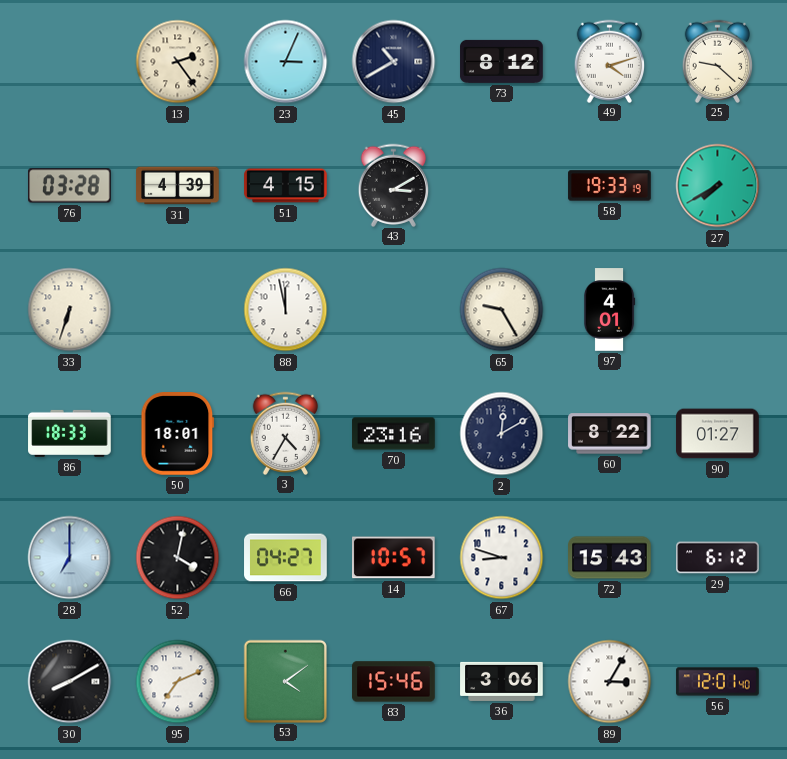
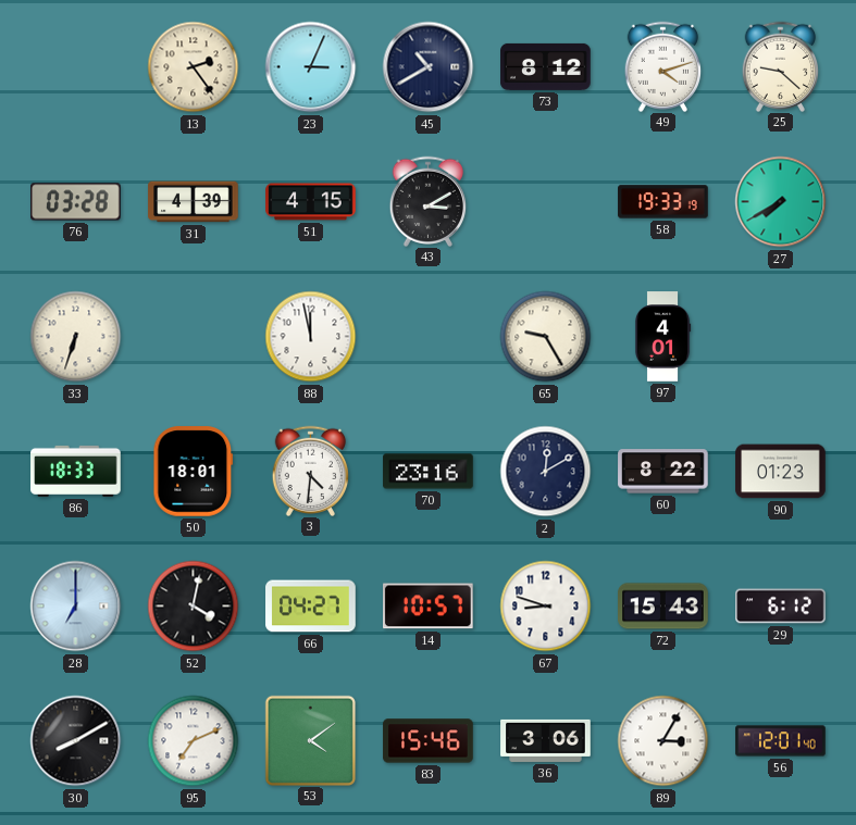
3: 4:35 -> 4:31
90: 01:27 -> 01:23
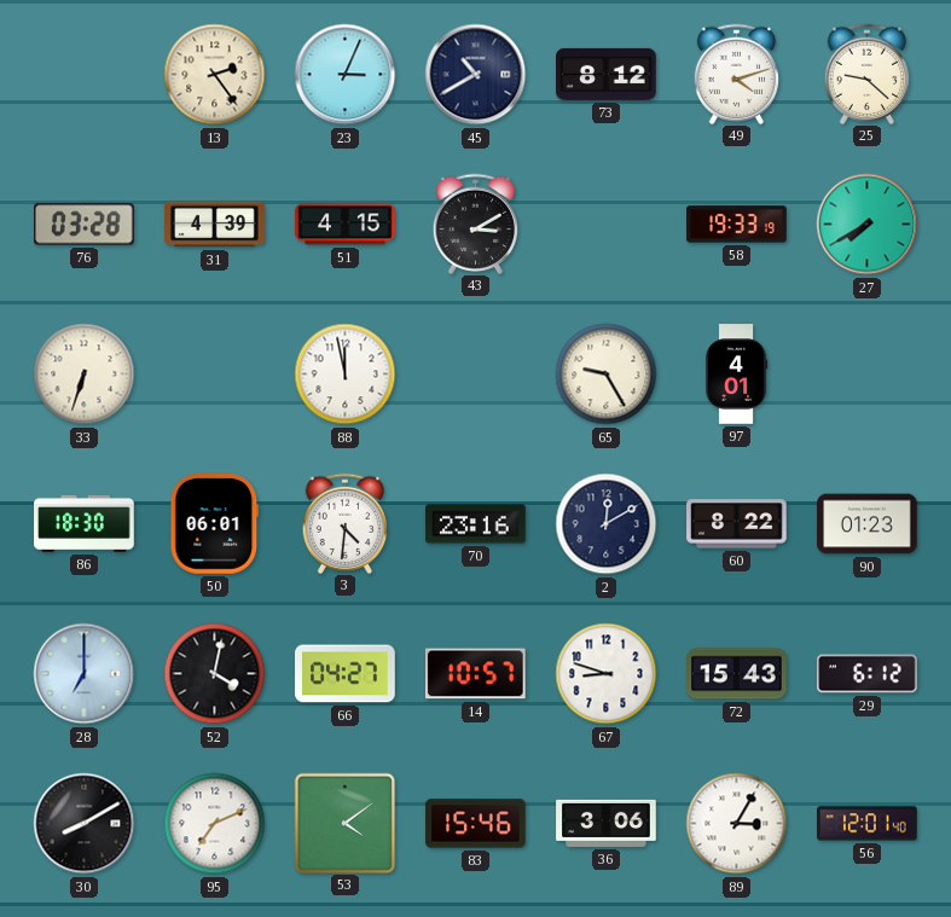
86: 18:33 -> 18:30
50: 18:01 -> 06:01
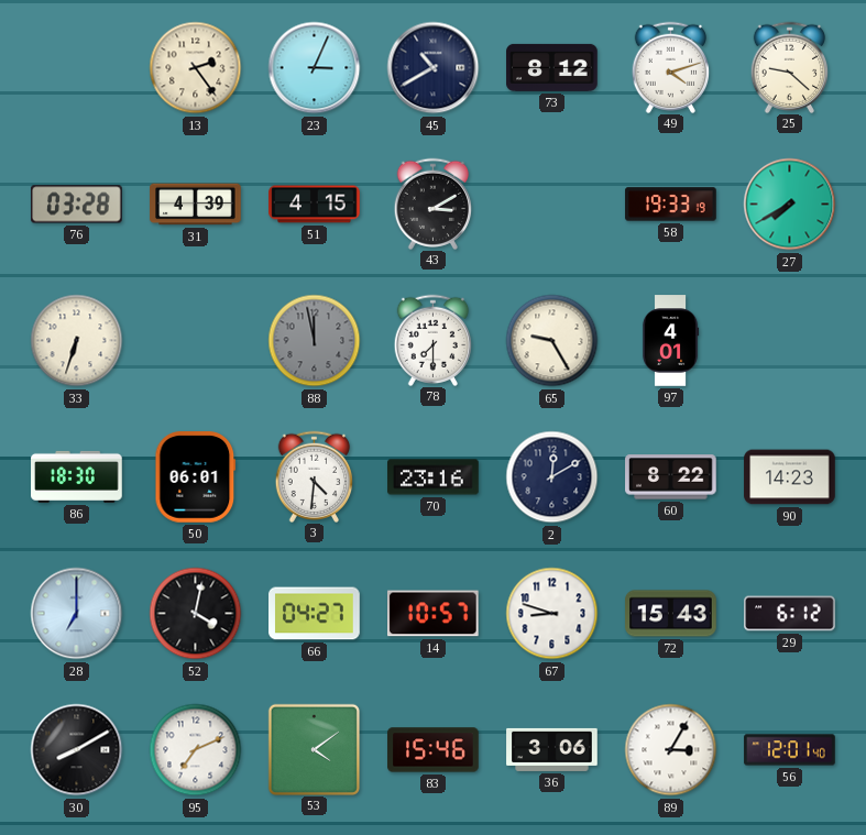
88 dial: white -> grey
78: none -> 7:30
90: 01:23 -> 14:23
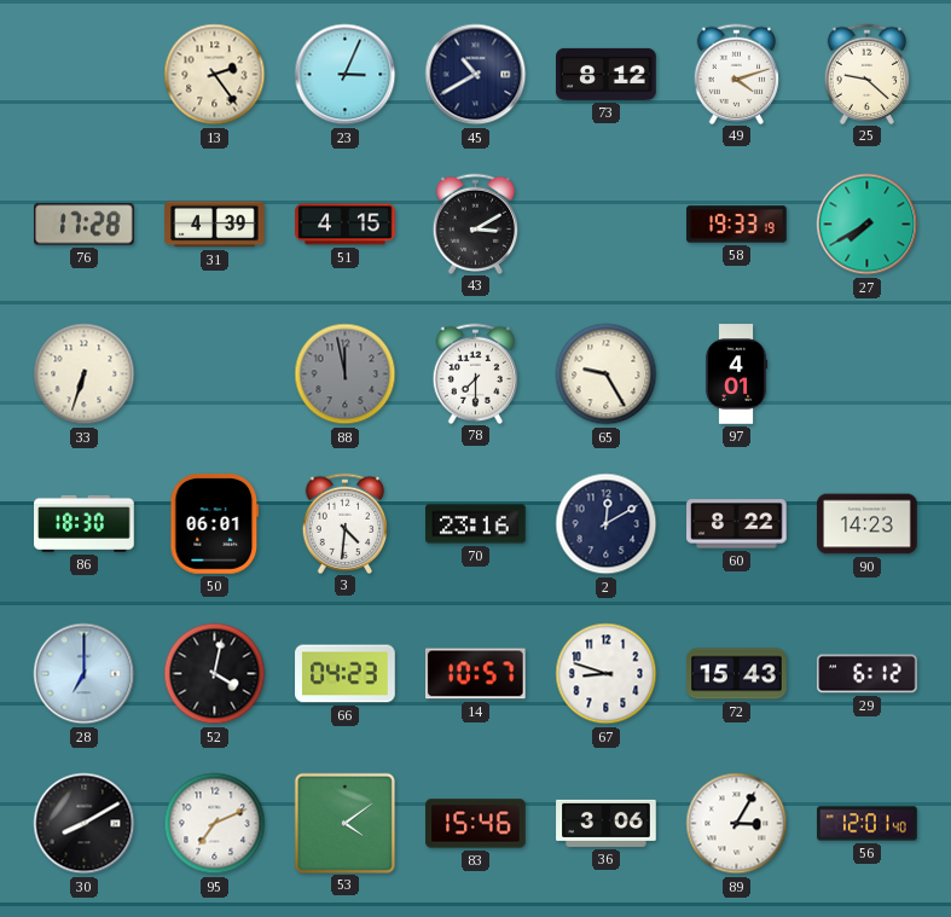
76: 03:28 -> 17:28
66: 04:27 -> 04:23
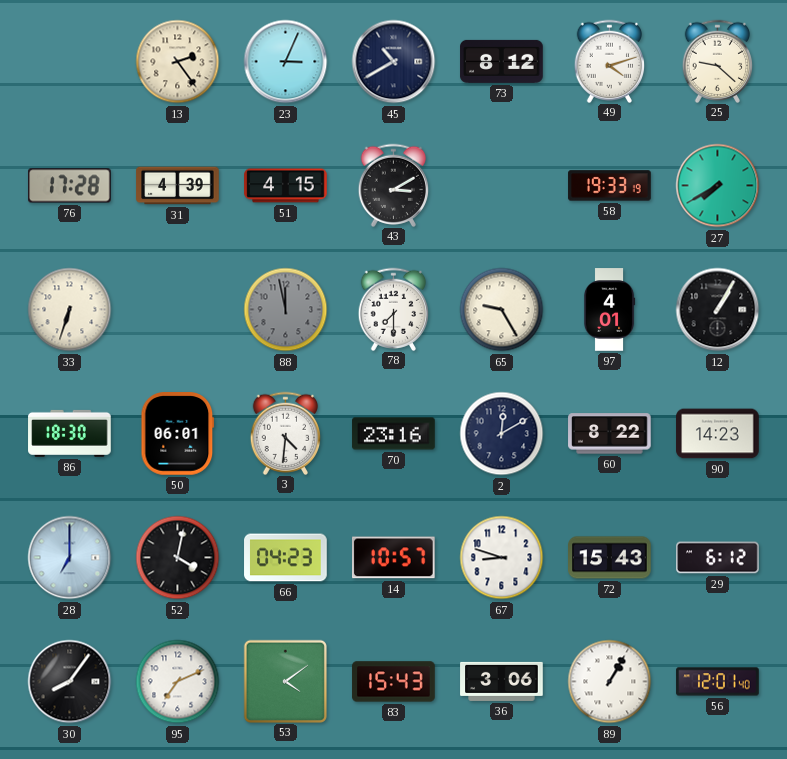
12: none -> 1:05
30: 8:10 -> 8:06
83: 15:46 -> 15:43
89: 3:05 -> 1:05
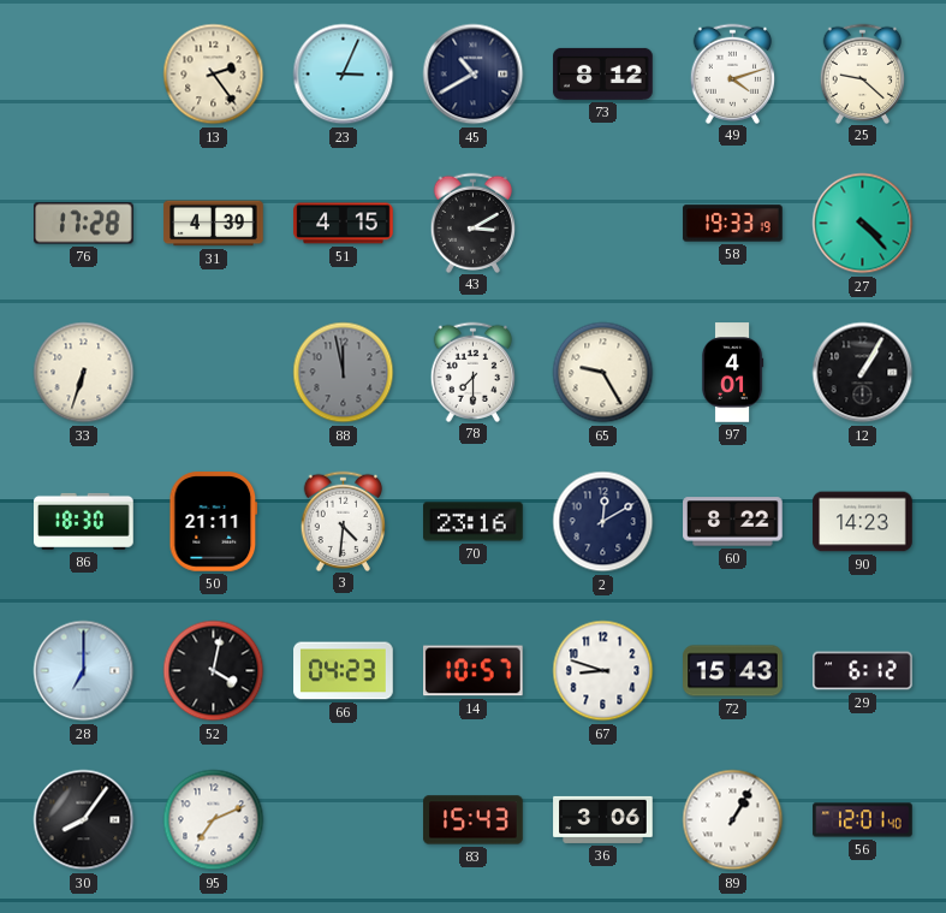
27: 7:40 -> 4:23
50: 06:01 -> 21:11
53: 4:09 -> none
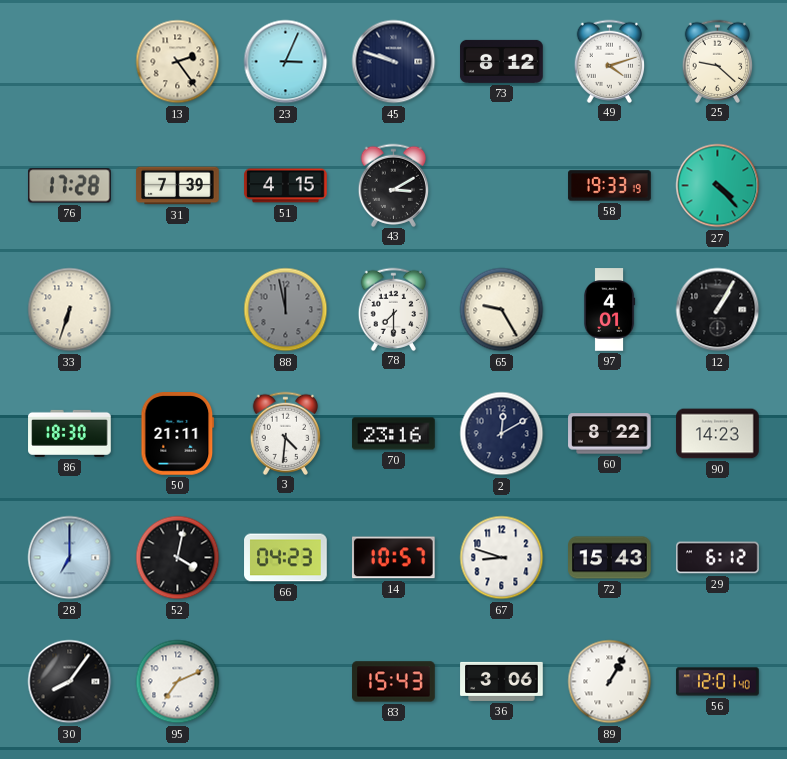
45: 10:40 -> 9:48
31: 4:39 -> 7:39
